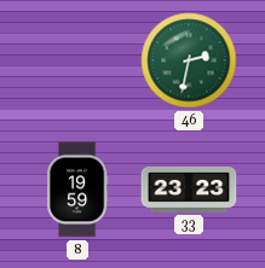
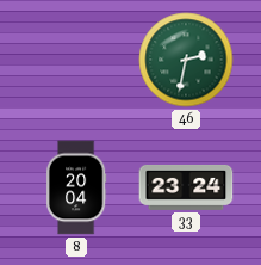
8: 19:59 -> 20:04
33: 23:23 -> 23:24
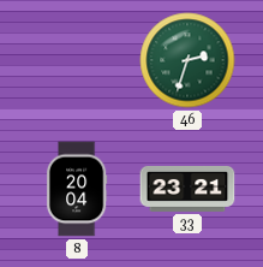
46: 2:32 -> 2:33
33: 23:24 -> 23:21
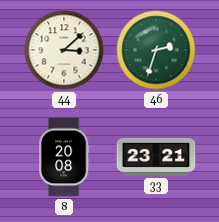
44: none -> 3:08
8: 20:04 -> 20:08
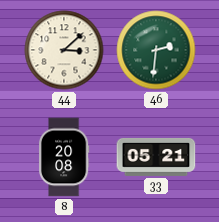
46: 2:33 -> 2:31
33: 23:21 -> 05:21
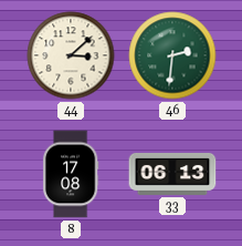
8: 20:08 -> 17:08
33: 05:21 -> 06:13
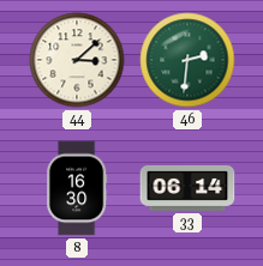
8: 17:08 -> 16:30
33: 06:13 -> 06:14
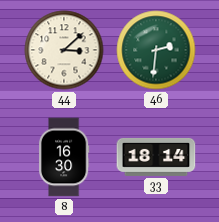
33: 06:14 -> 18:14
